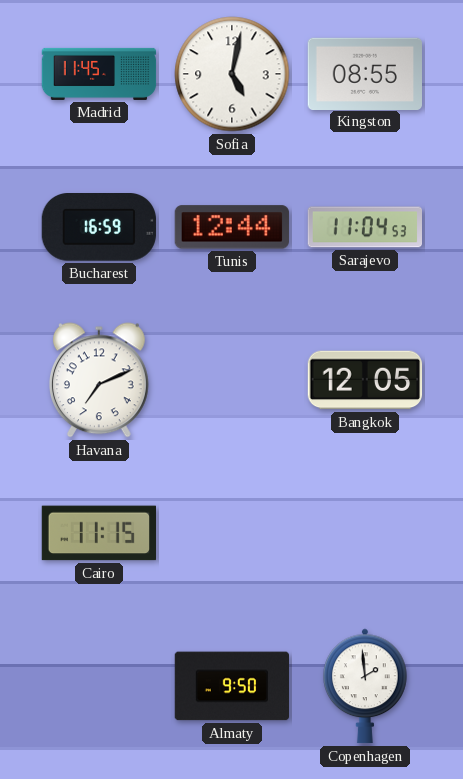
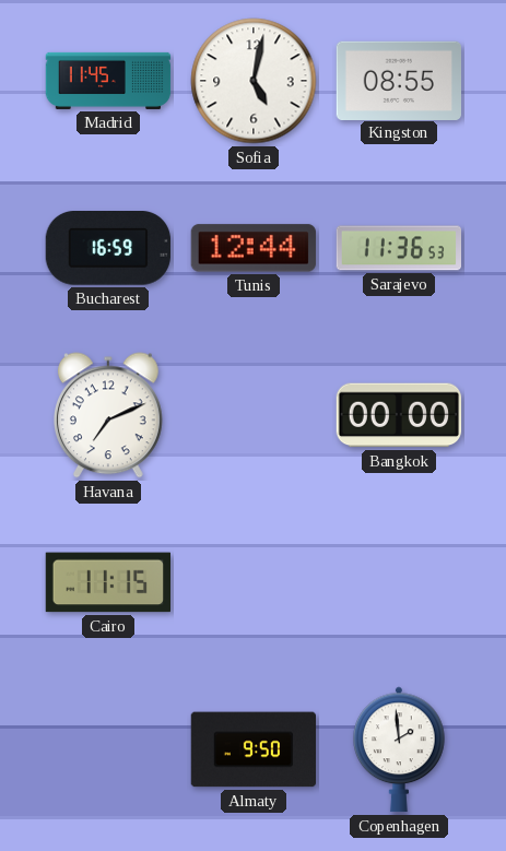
Sarajevo: 11:04 -> 11:36
Bangkok: 12:05 -> 00:00
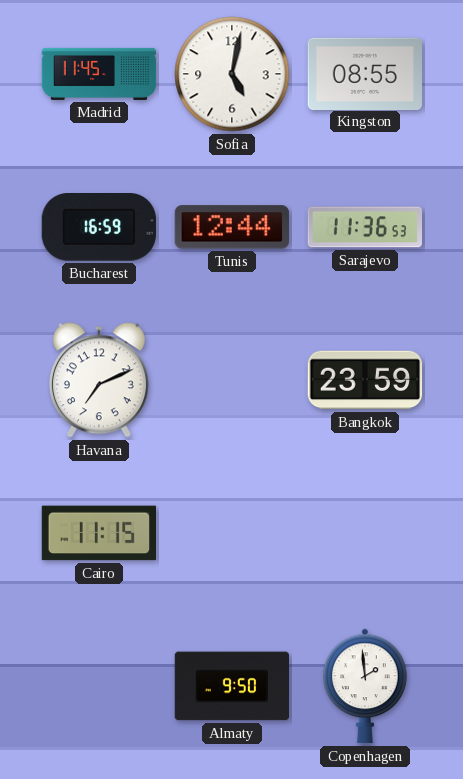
Bangkok: 00:00 -> 23:59
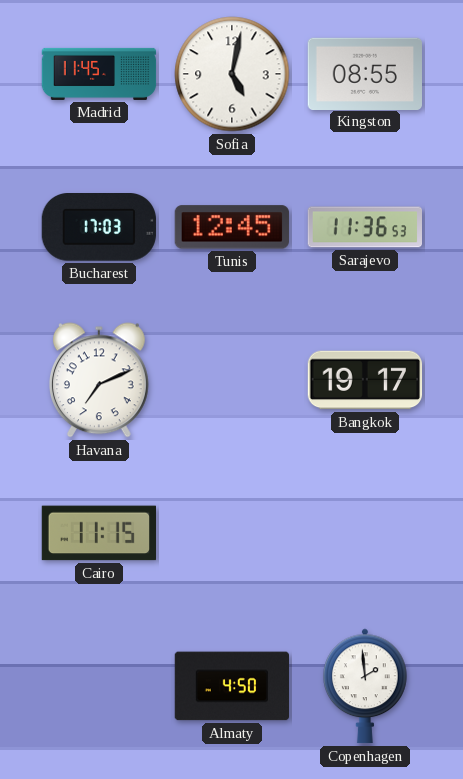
Bucharest: 16:59 -> 17:03
Tunis: 12:44 -> 12:45
Bangkok: 23:59 -> 19:17
Almaty: 9:50 -> 4:50
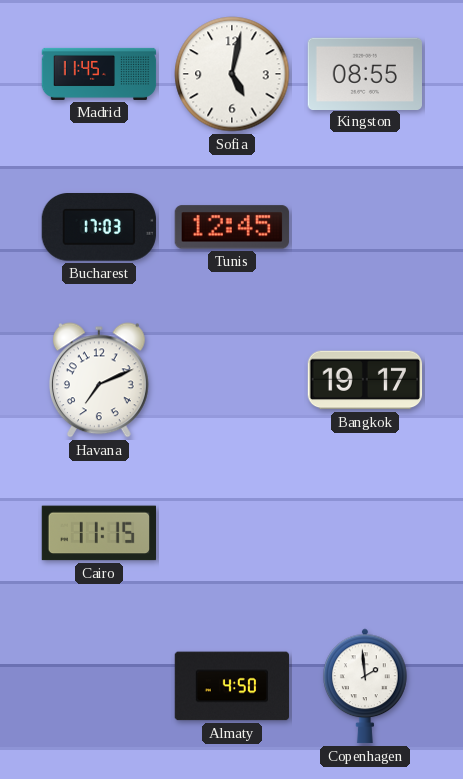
Sarajevo: 11:36 -> none
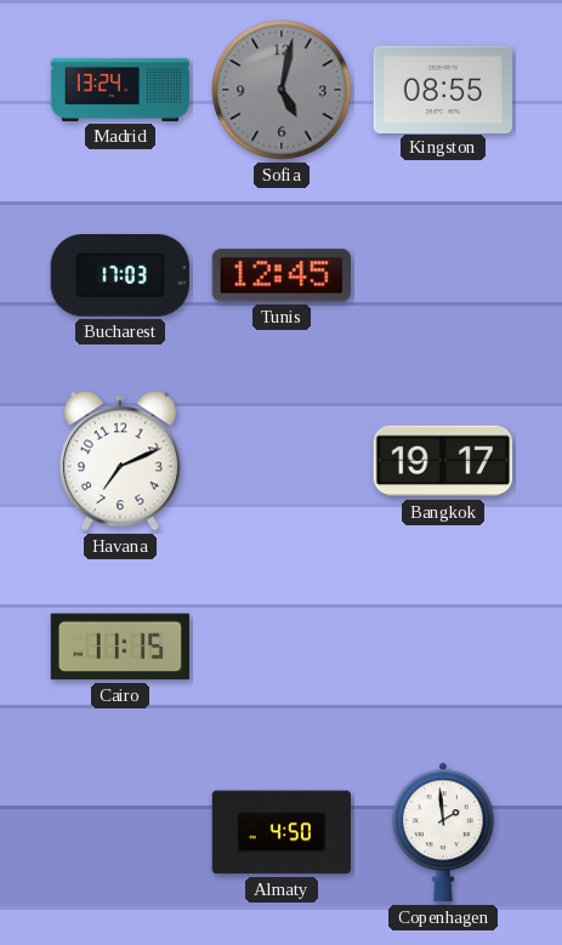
Madrid: 11:45 -> 13:24
Sofia dial: white -> grey
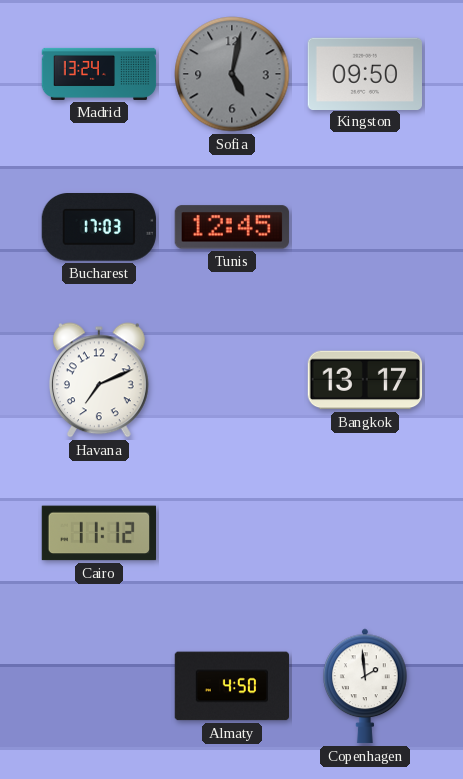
Kingston: 08:55 -> 09:50
Bangkok: 19:17 -> 13:17
Cairo: 11:15 -> 11:12
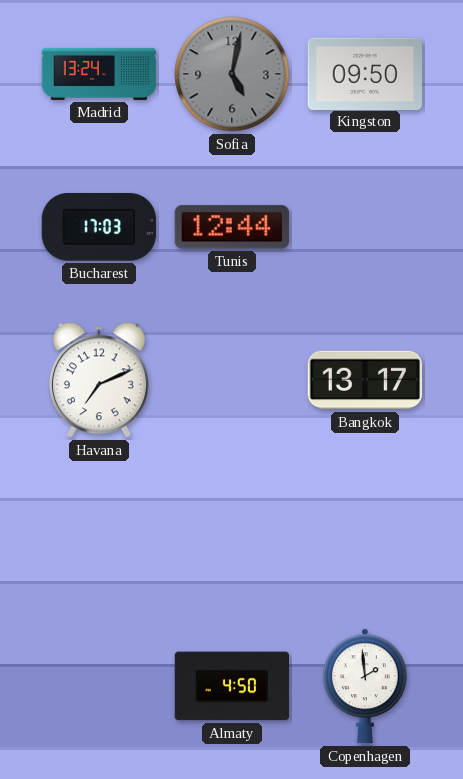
Tunis: 12:45 -> 12:44
Cairo: 11:12 -> none
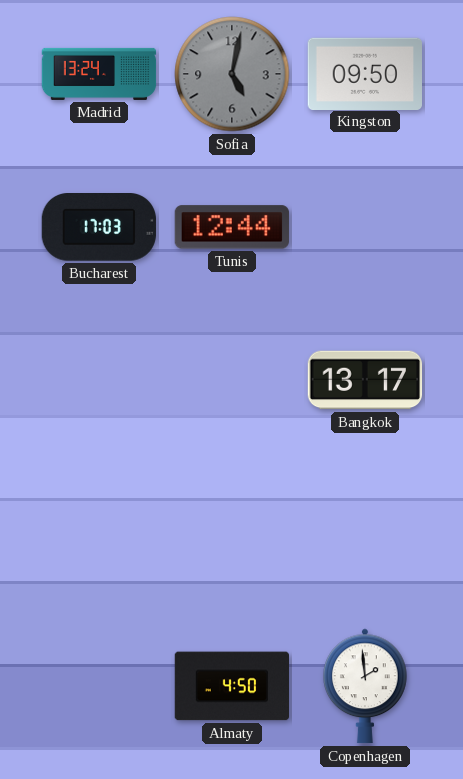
Havana: 7:11 -> none
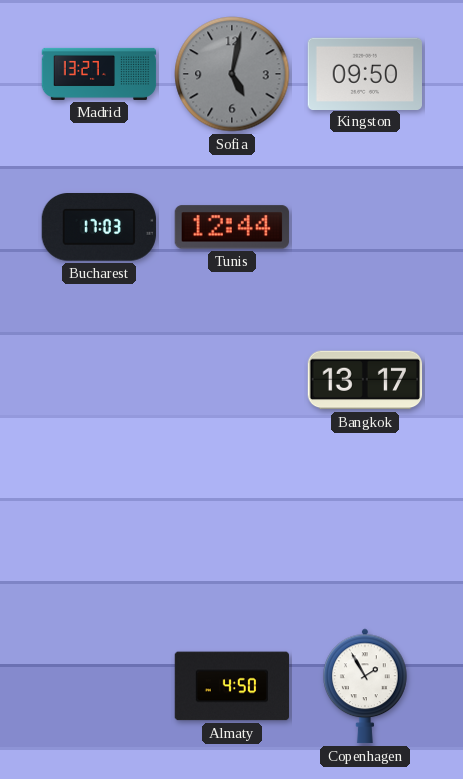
Madrid: 13:24 -> 13:27
Copenhagen: 1:59 -> 1:55
